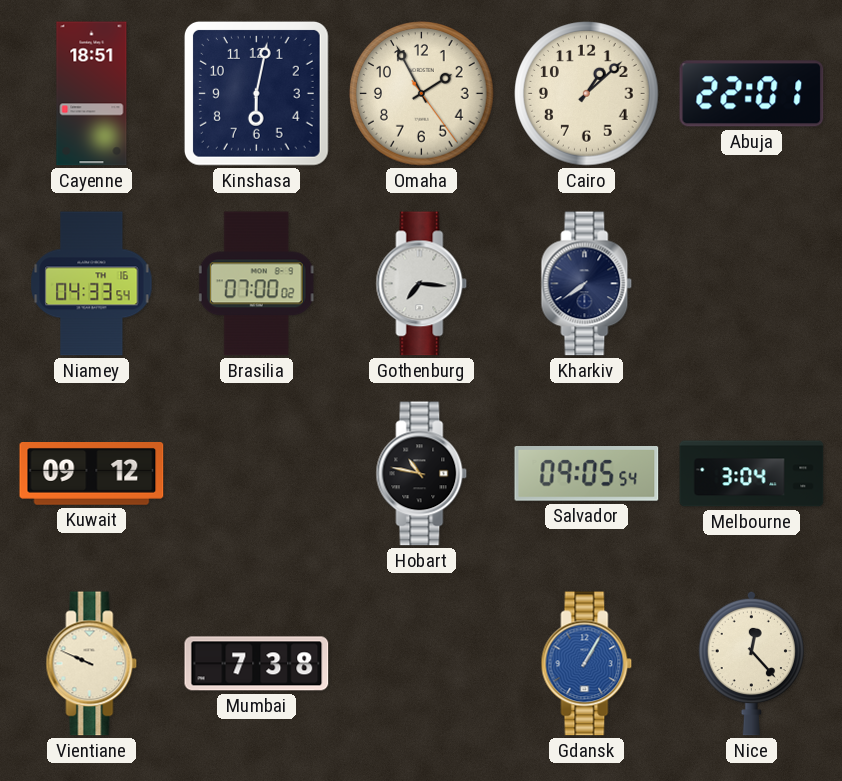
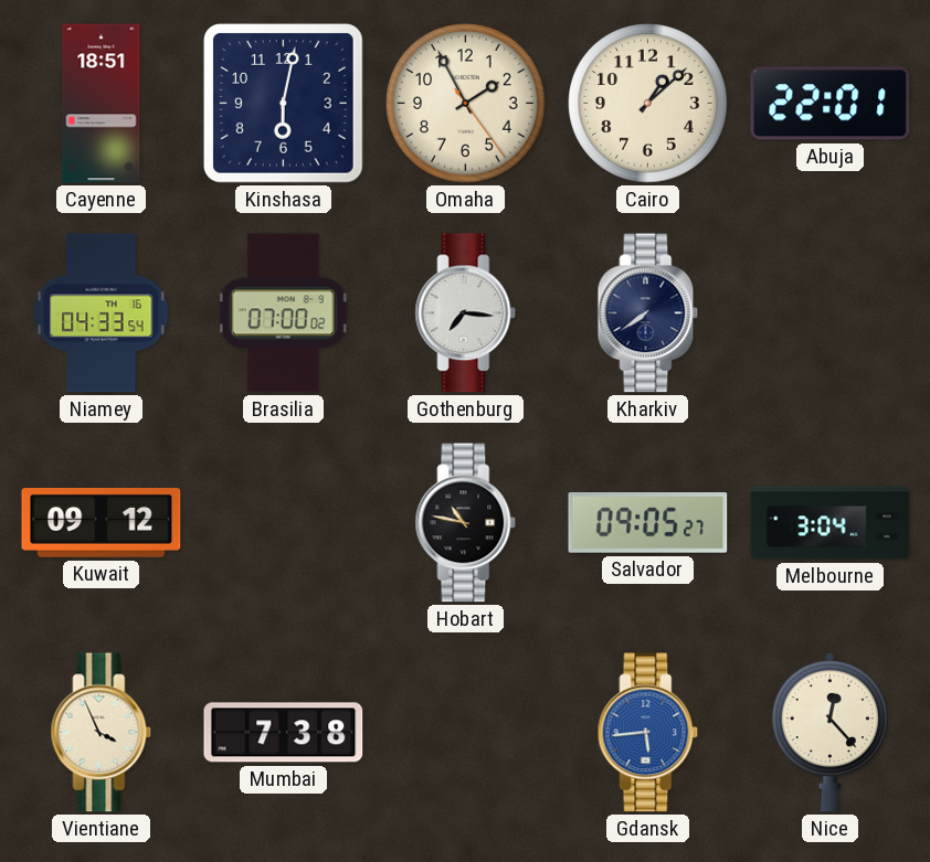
Salvador: 09:05:54 -> 09:05:27
Vientiane: 9:49 -> 3:56
Gdansk: 1:05 -> 5:44
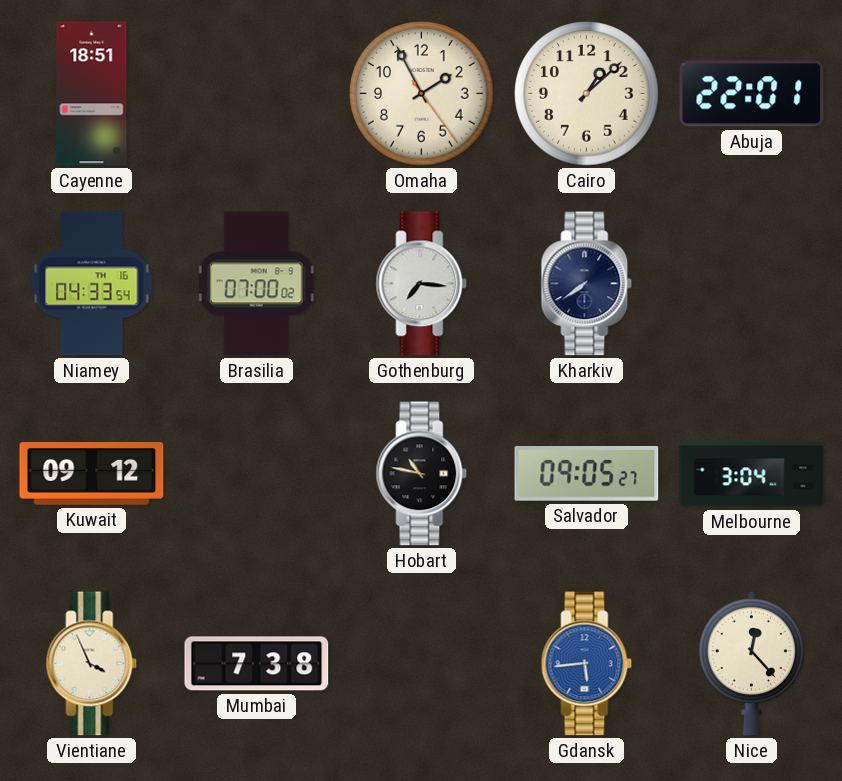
Kinshasa: 6:02 -> none
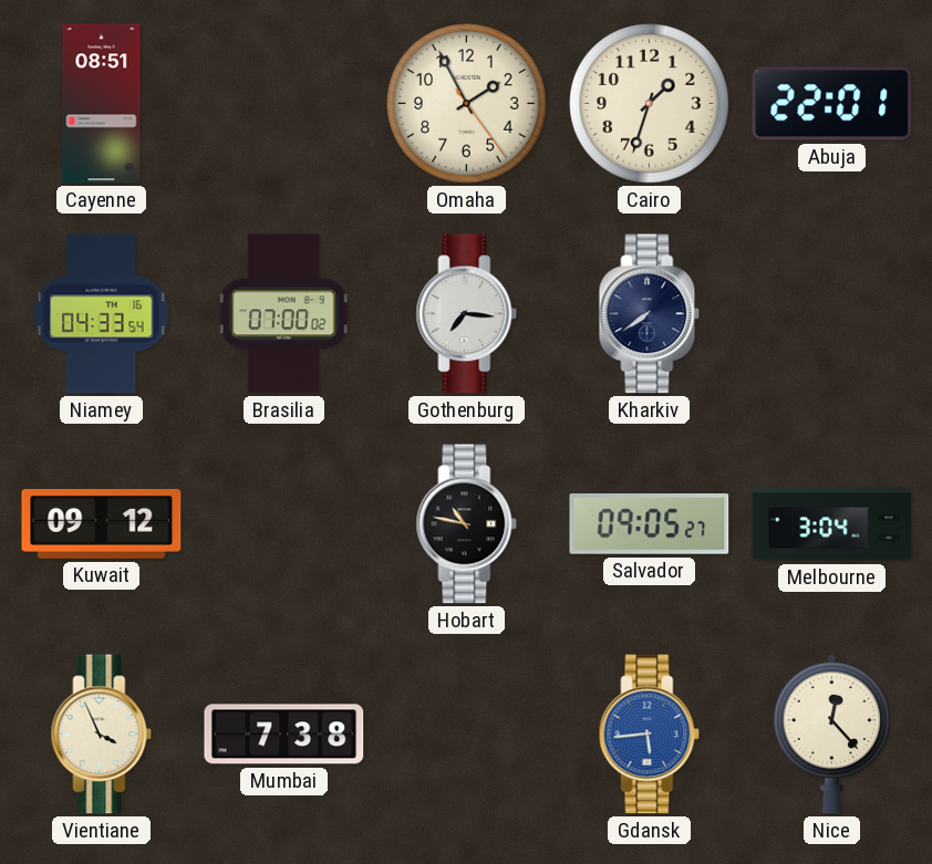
Cayenne: 18:51 -> 08:51
Cairo: 1:08 -> 1:33
